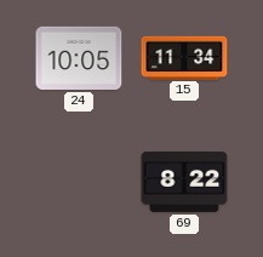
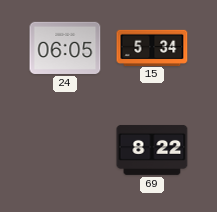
24: 10:05 -> 06:05
15: 11:34 -> 5:34
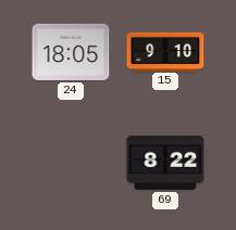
24: 06:05 -> 18:05
15: 5:34 -> 9:10
